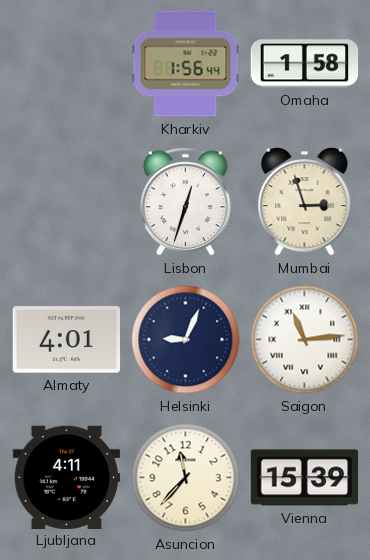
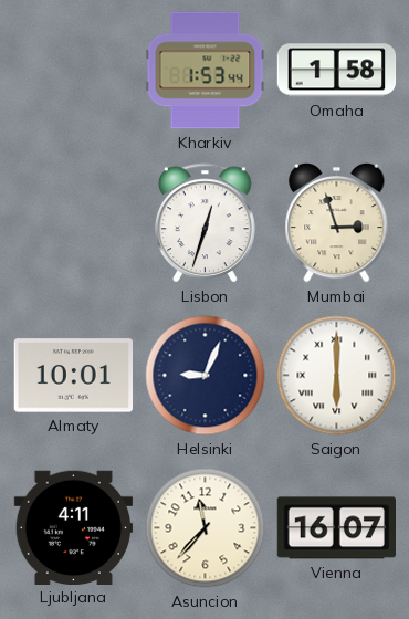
Kharkiv: 1:56 -> 1:53
Almaty: 4:01 -> 10:01
Saigon: 11:14 -> 6:00
Vienna: 15:39 -> 16:07
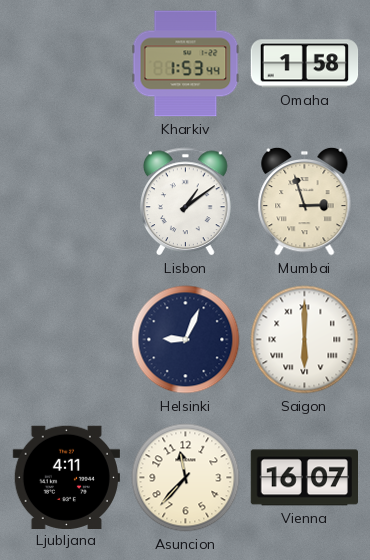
Lisbon: 12:33 -> 1:09
Almaty: 10:01 -> none
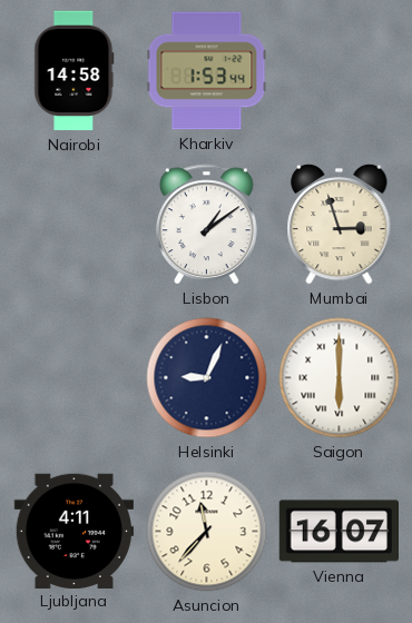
Nairobi: none -> 14:58
Omaha: 1:58 -> none
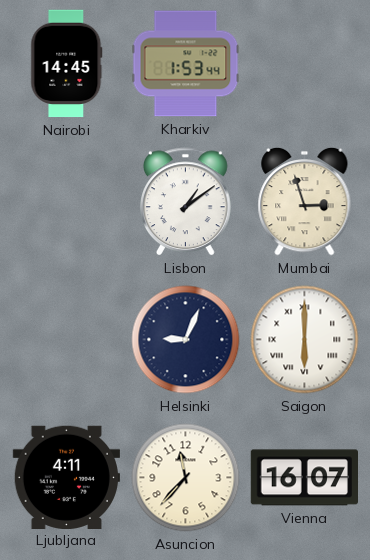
Nairobi: 14:58 -> 14:45
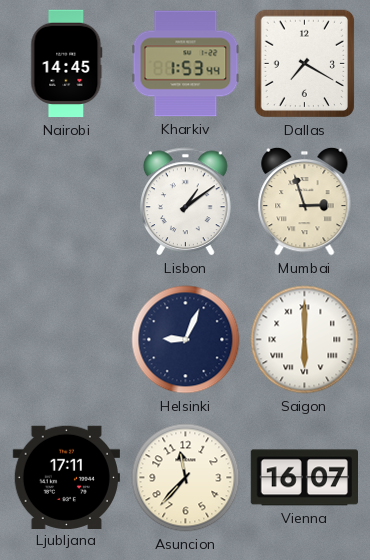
Dallas: none -> 7:20
Ljubljana: 4:11 -> 17:11
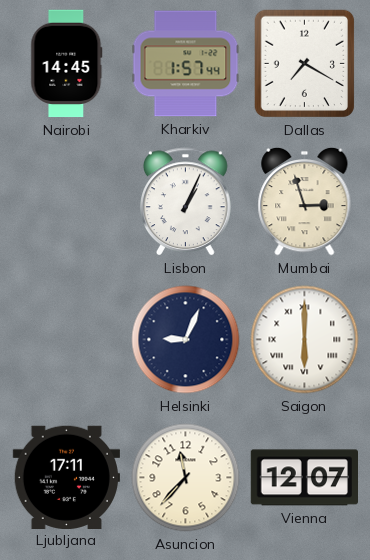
Kharkiv: 1:53 -> 1:57
Lisbon: 1:09 -> 1:04
Vienna: 16:07 -> 12:07
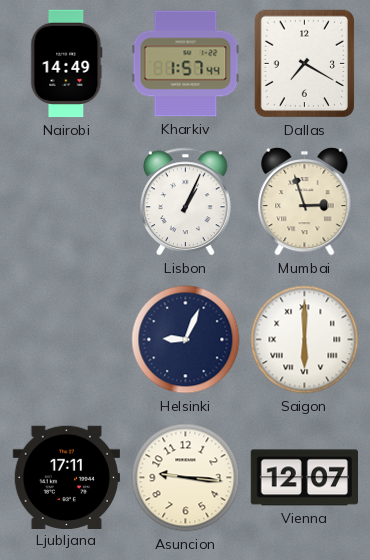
Nairobi: 14:45 -> 14:49
Asuncion: 11:37 -> 9:16
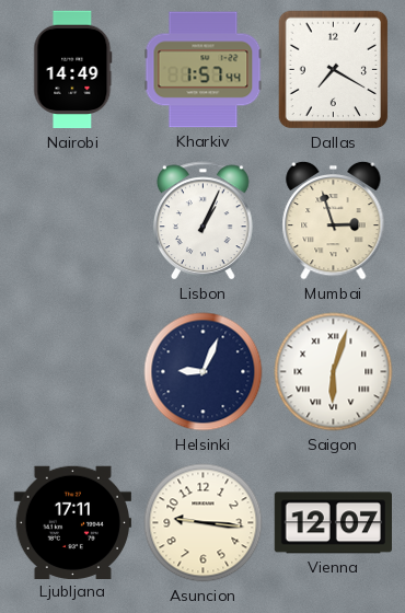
Saigon: 6:00 -> 6:03
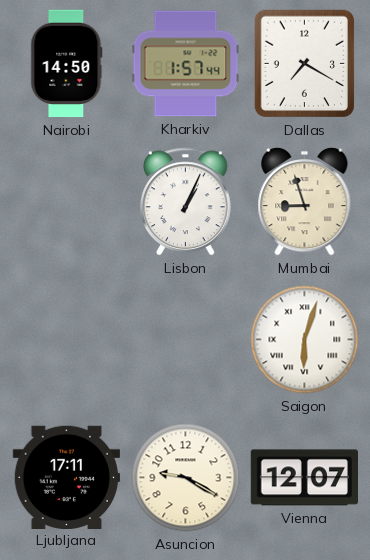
Nairobi: 14:49 -> 14:50
Mumbai: 2:57 -> 8:57
Helsinki: 9:04 -> none
Asuncion: 9:16 -> 9:20
